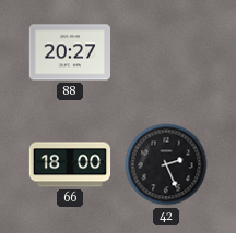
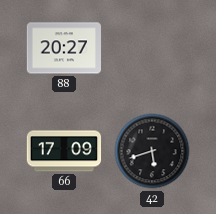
66: 18:00 -> 17:09
42: 2:26 -> 5:42
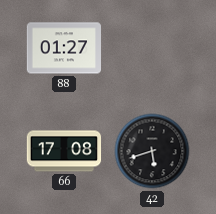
88: 20:27 -> 01:27
66: 17:09 -> 17:08
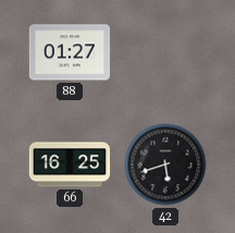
66: 17:08 -> 16:25
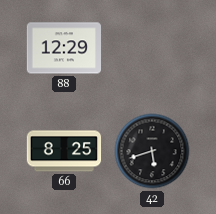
88: 01:27 -> 12:29
66: 16:25 -> 8:25
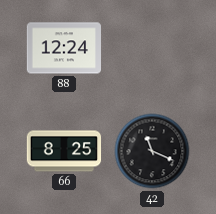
88: 12:29 -> 12:24
42: 5:42 -> 11:19
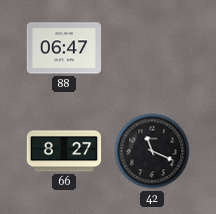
88: 12:24 -> 06:47
66: 8:25 -> 8:27
